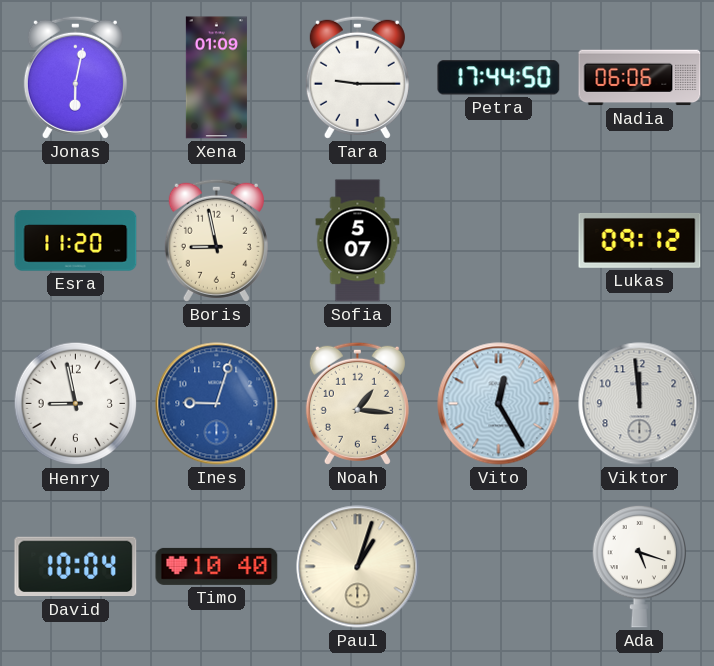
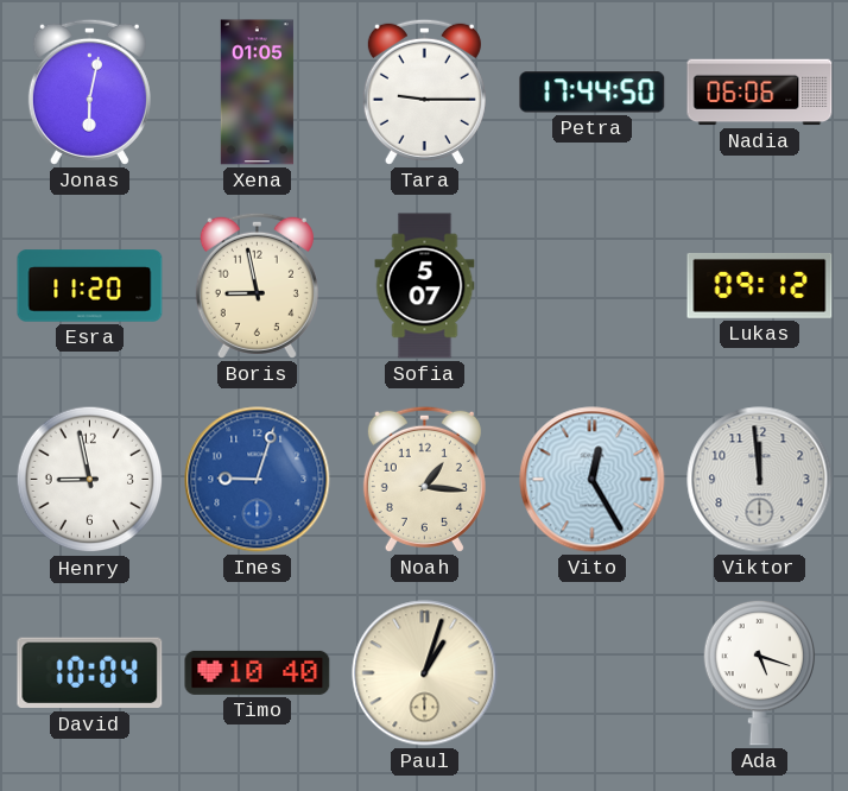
Xena: 01:09 -> 01:05
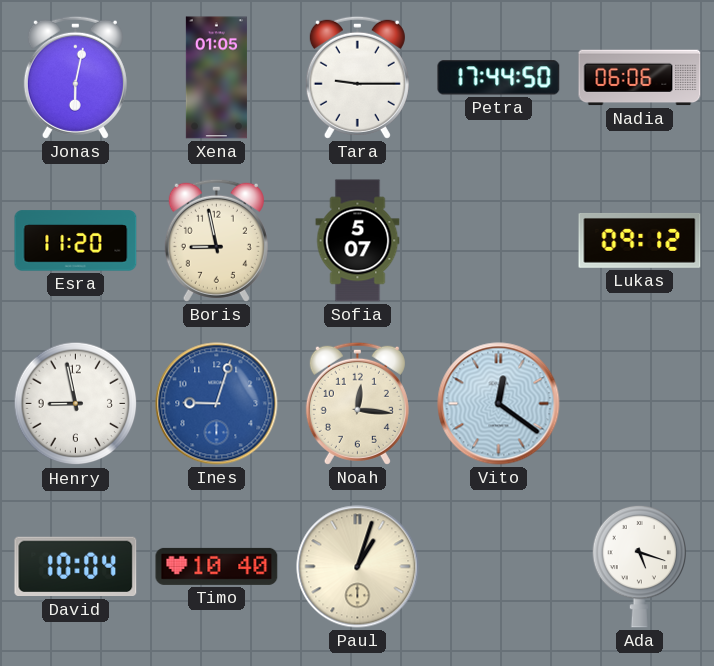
Noah: 1:16 -> 12:16
Vito: 12:25 -> 12:21
Viktor: 11:59 -> none
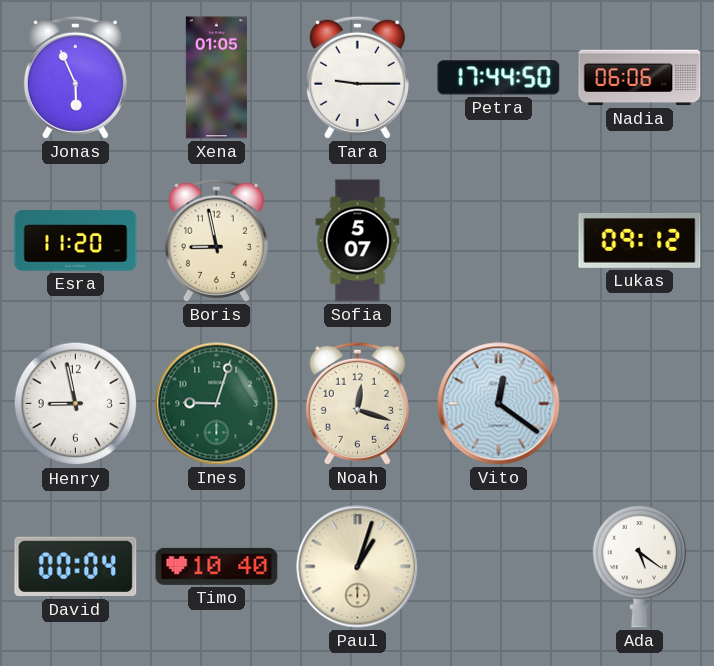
Jonas: 6:02 -> 5:56
Ines dial: blue -> green
Noah: 12:16 -> 12:18
David: 10:04 -> 00:04
Ada: 5:18 -> 5:21
